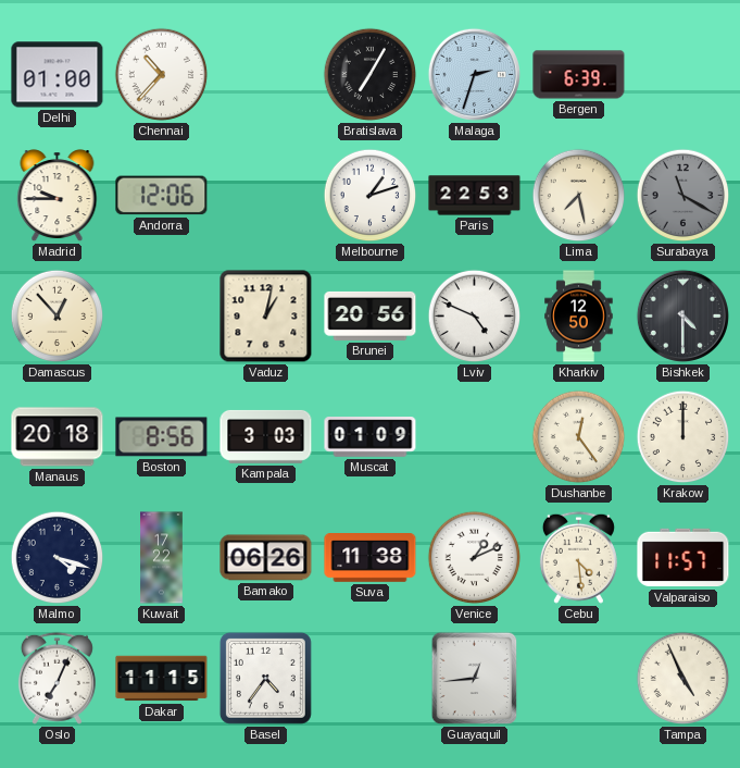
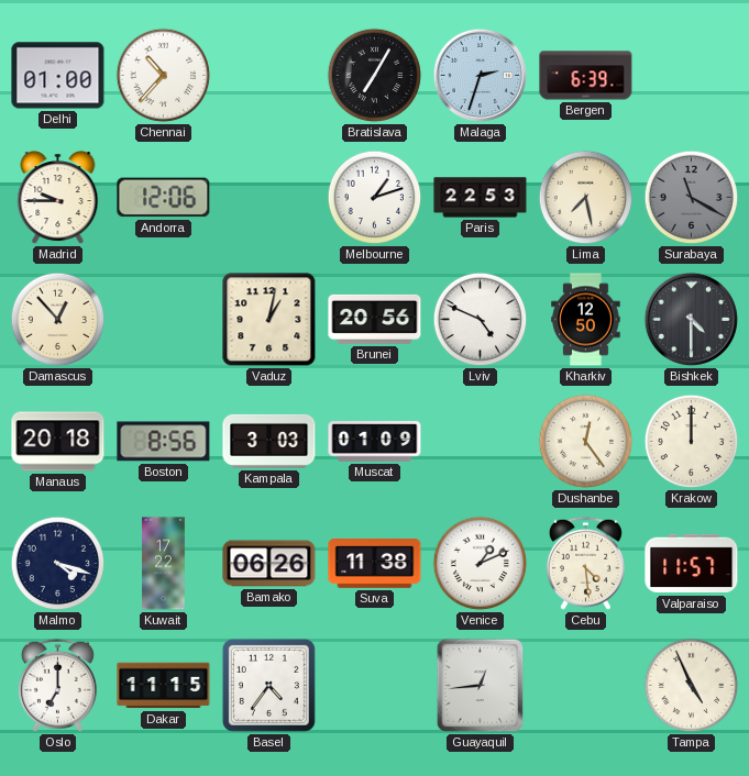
Oslo: 7:04 -> 7:00
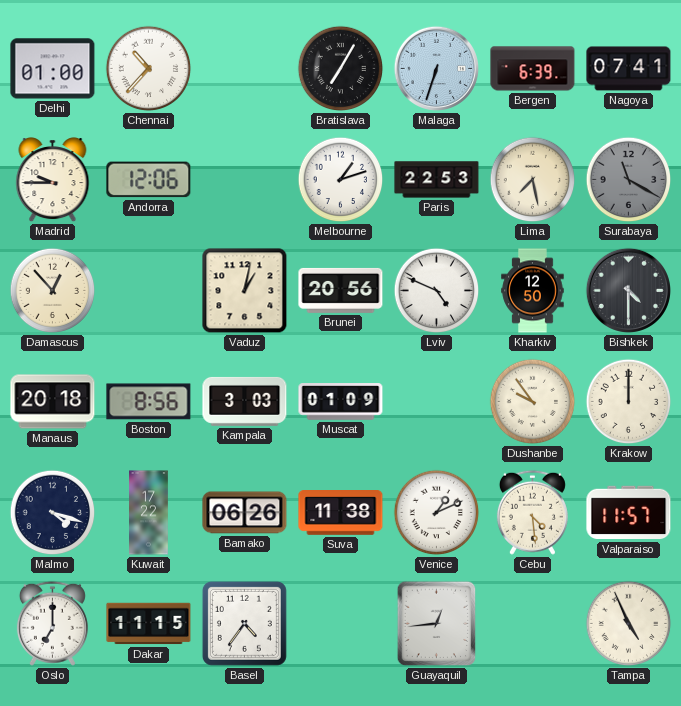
Malaga: 2:33 -> 6:33
Nagoya: none -> 07:41
Dushanbe: 12:24 -> 9:54
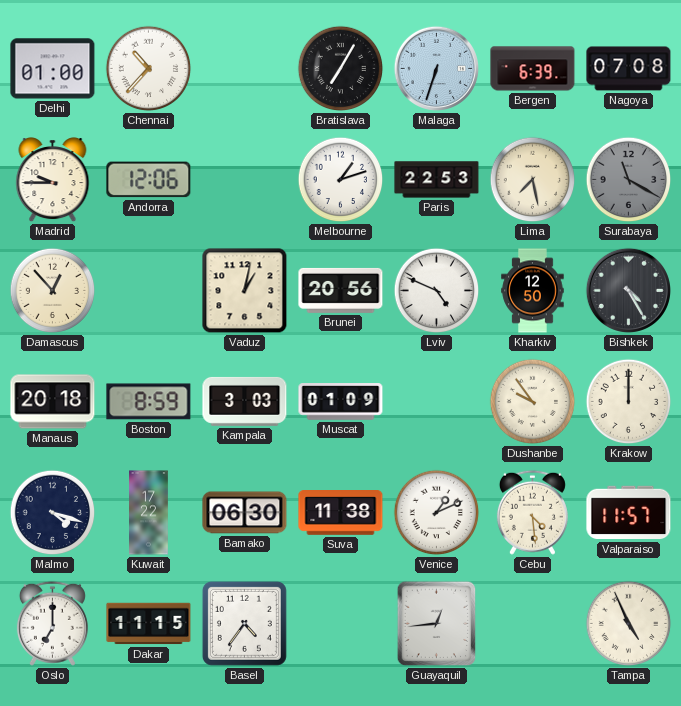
Nagoya: 07:41 -> 07:08
Bishkek: 4:30 -> 4:25
Boston: 8:56 -> 8:59
Bamako: 06:26 -> 06:30
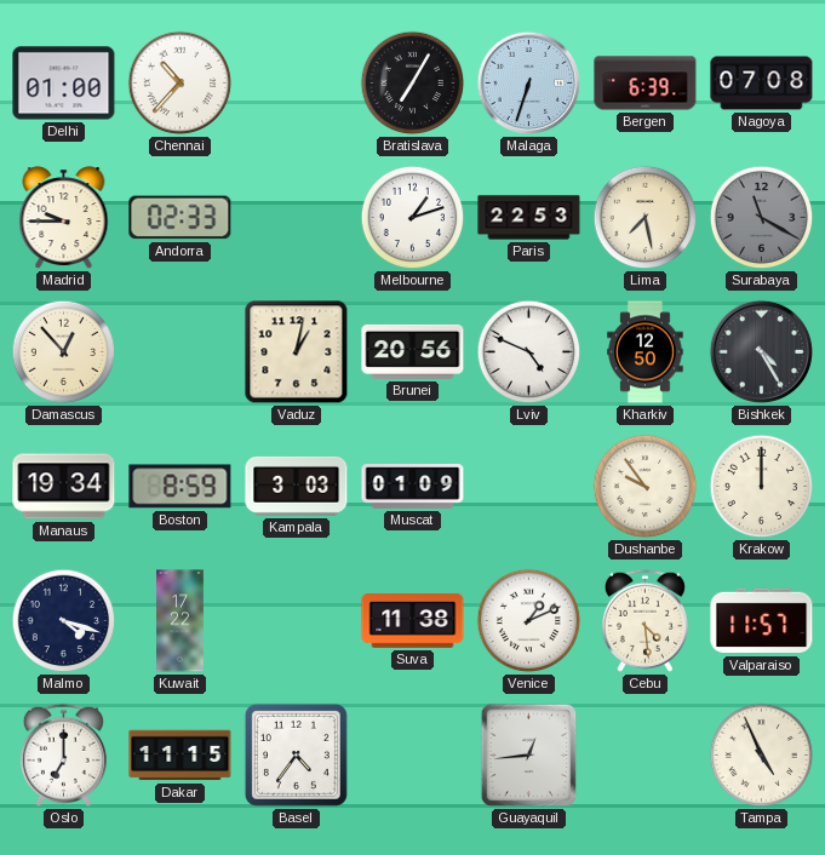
Andorra: 12:06 -> 02:33
Manaus: 20:18 -> 19:34
Bamako: 06:30 -> none
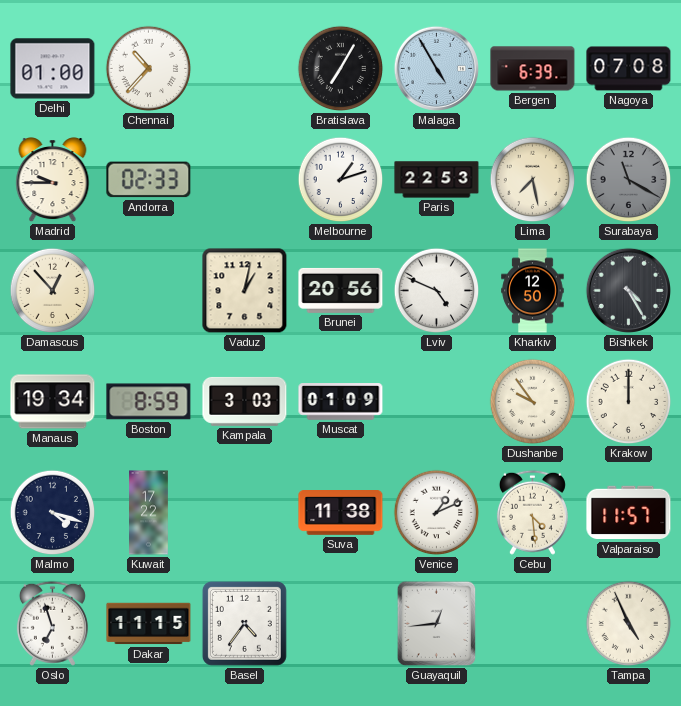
Malaga: 6:33 -> 4:55
Oslo: 7:00 -> 6:57
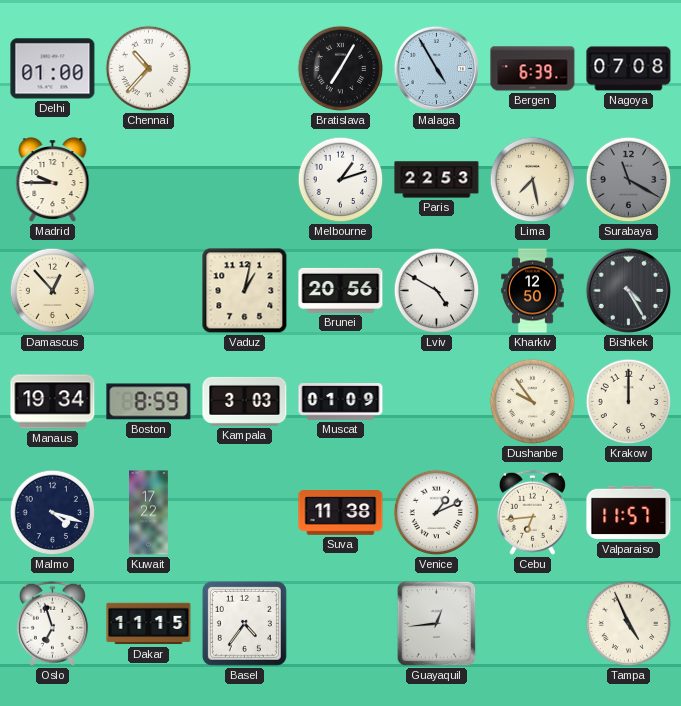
Andorra: 02:33 -> none
Lviv: 4:49 -> 4:50
Cebu: 4:29 -> 6:44
